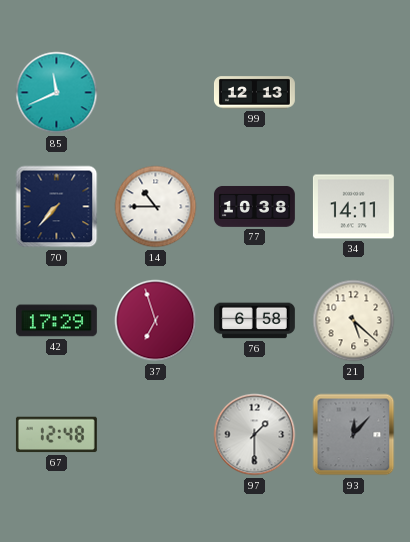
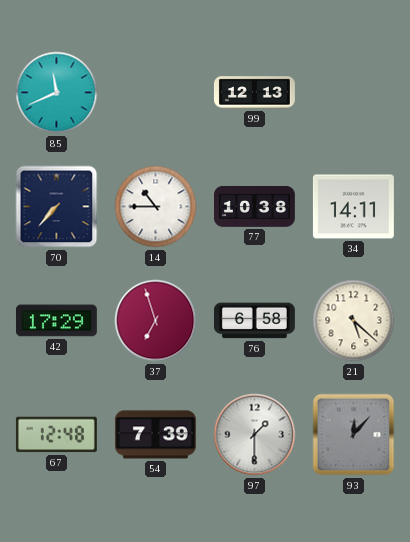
54: none -> 7:39
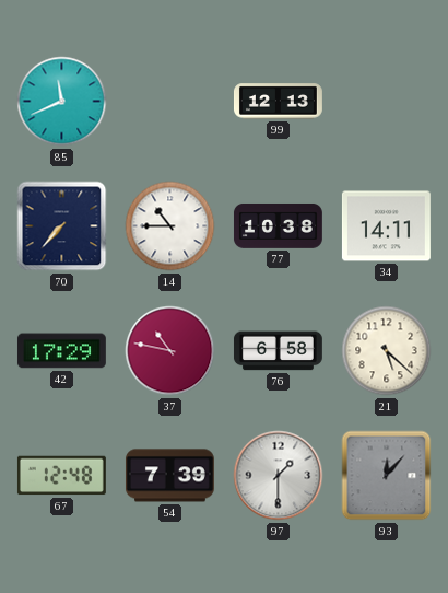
37: 6:57 -> 10:47
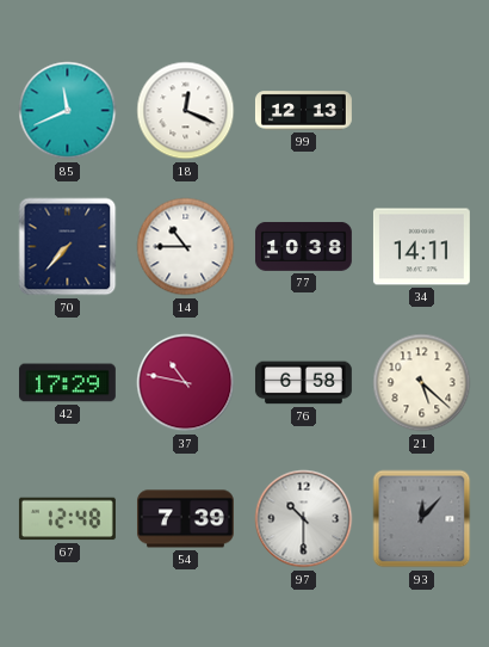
18: none -> 12:19
97: 1:30 -> 10:30
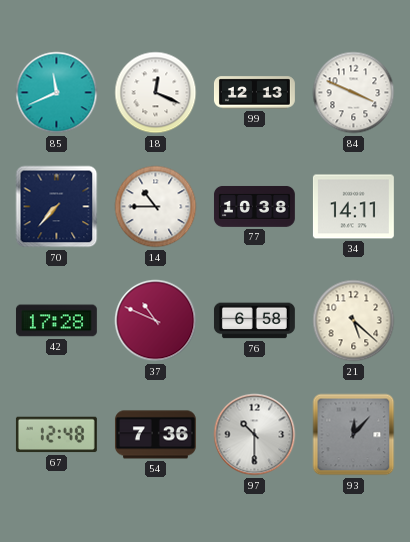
84: none -> 3:49
42: 17:29 -> 17:28
37: 10:47 -> 10:49
54: 7:39 -> 7:36
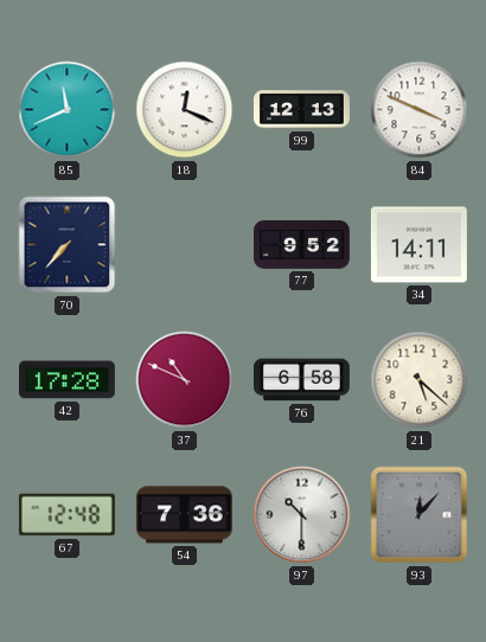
14: 10:45 -> none
77: 10:38 -> 9:52
